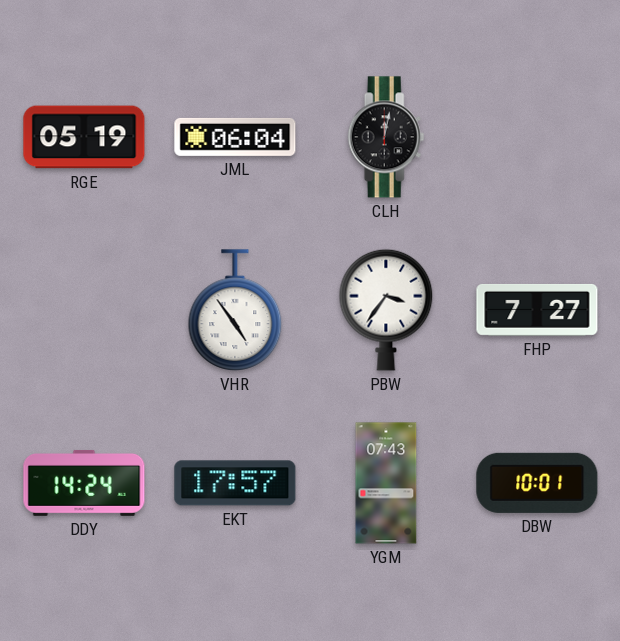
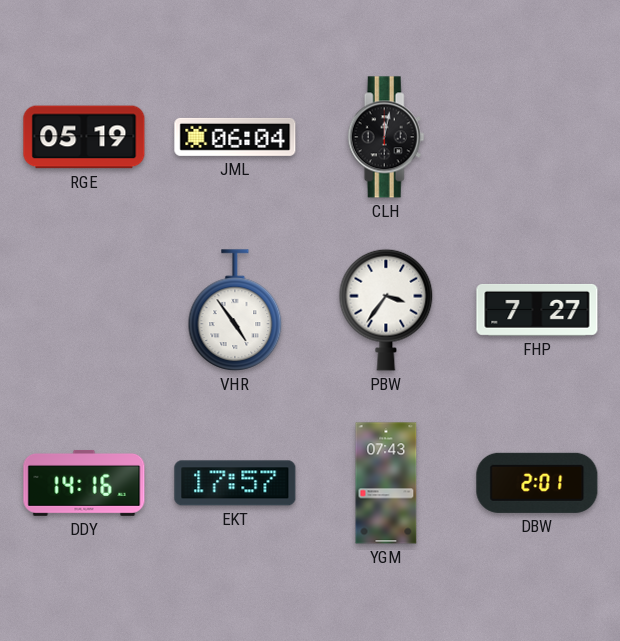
DDY: 14:24 -> 14:16
DBW: 10:01 -> 2:01
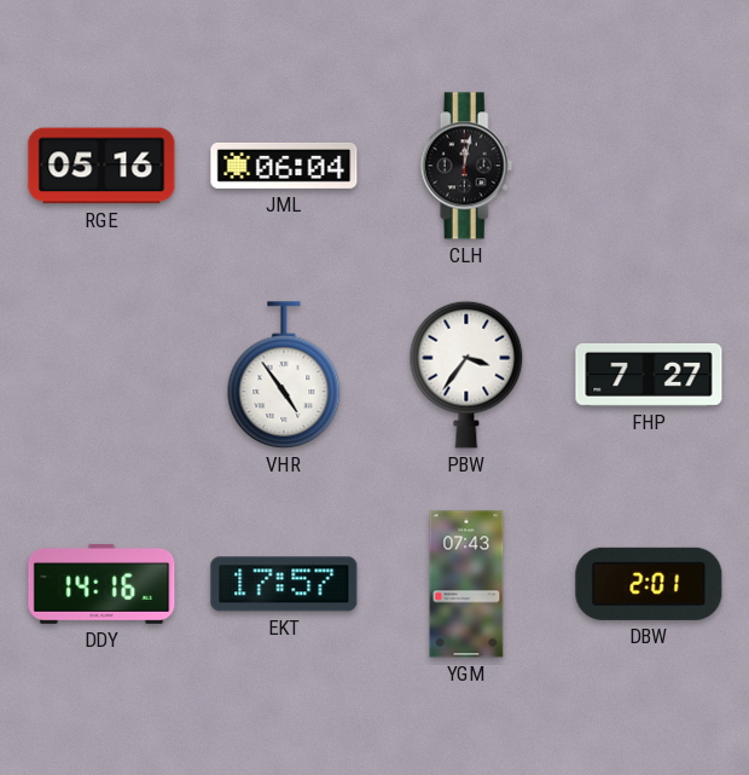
RGE: 05:19 -> 05:16
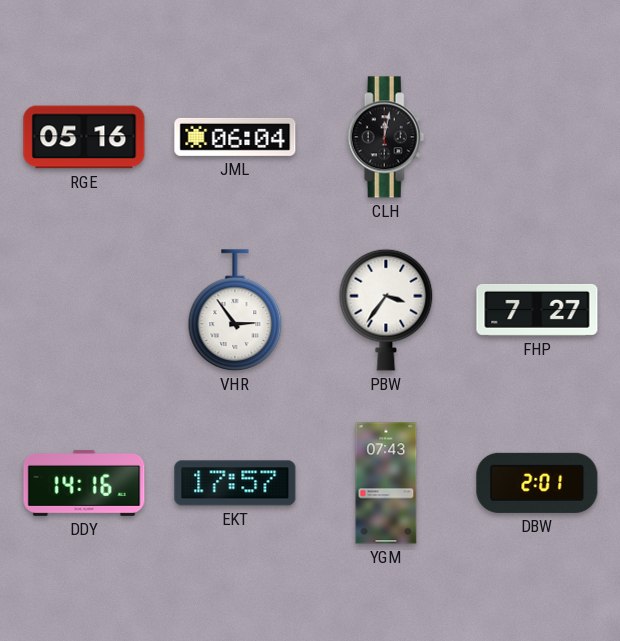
VHR: 4:54 -> 2:54
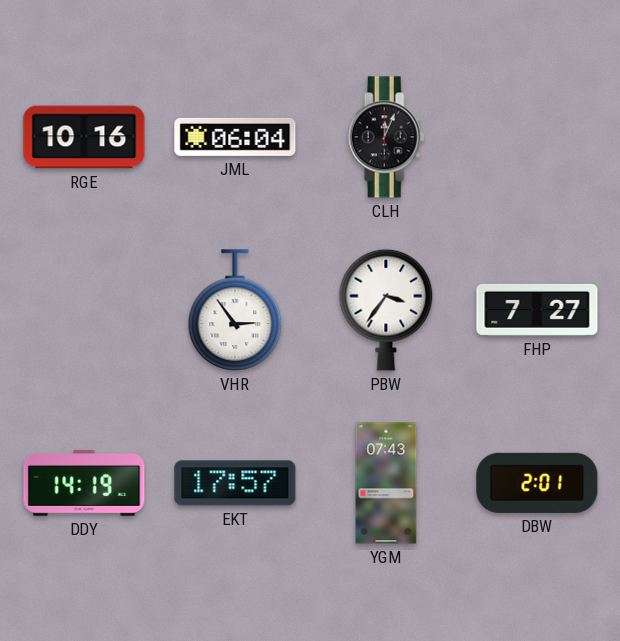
RGE: 05:16 -> 10:16
CLH: 12:02 -> 12:04
DDY: 14:16 -> 14:19
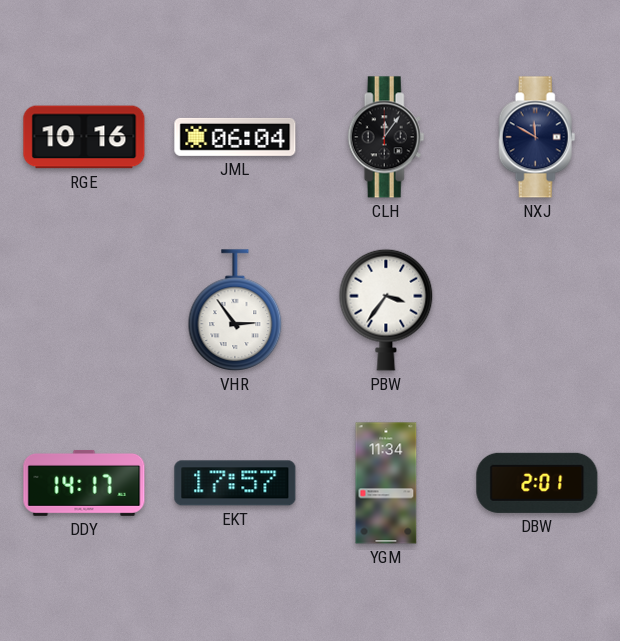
CLH: 12:04 -> 12:06
NXJ: none -> 11:50
FHP: 7:27 -> none
DDY: 14:19 -> 14:17
YGM: 07:43 -> 11:34
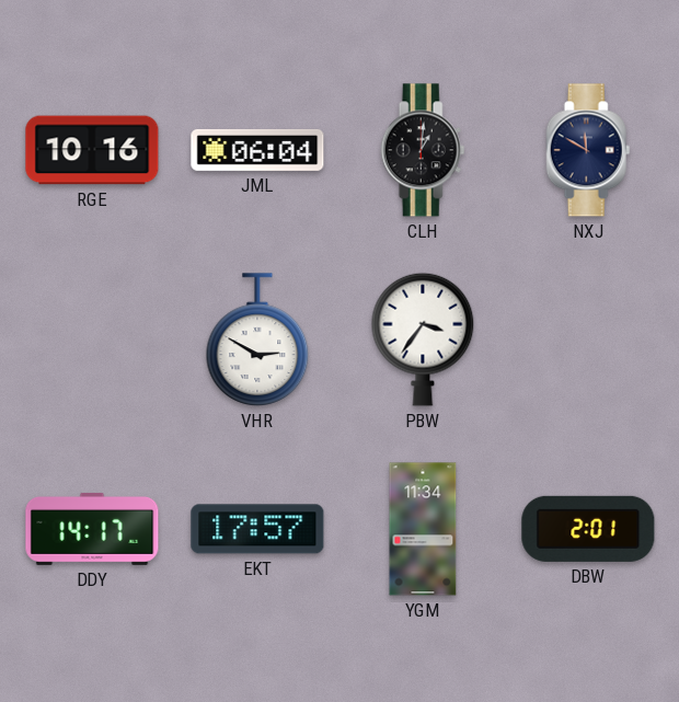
CLH: 12:06 -> 1:01
VHR: 2:54 -> 2:50
